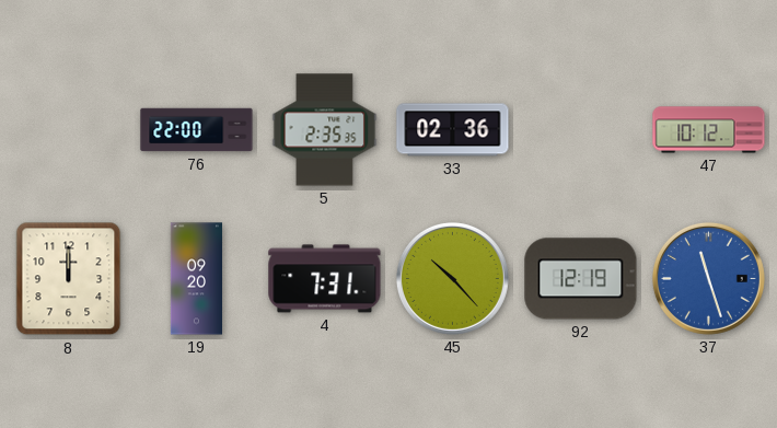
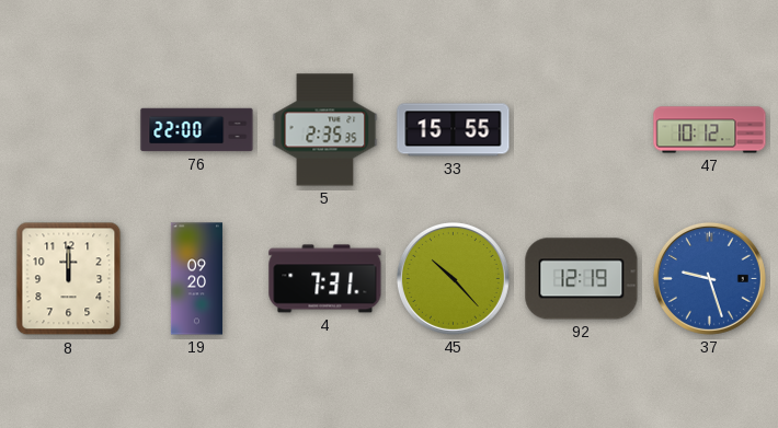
33: 02:36 -> 15:55
37: 11:27 -> 9:27
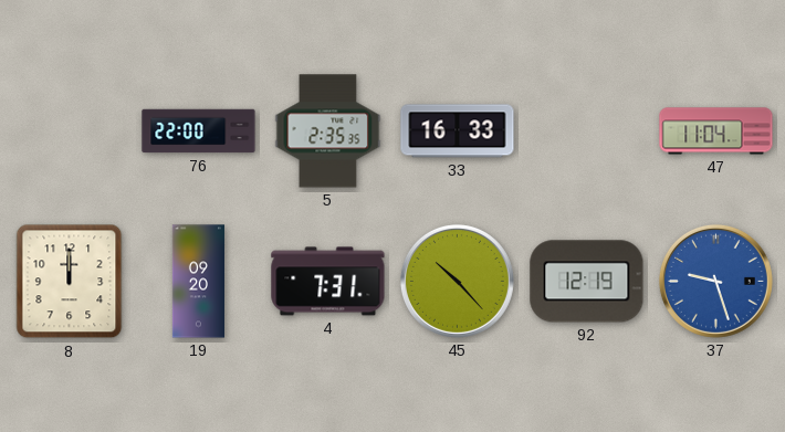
33: 15:55 -> 16:33
47: 10:12 -> 11:04
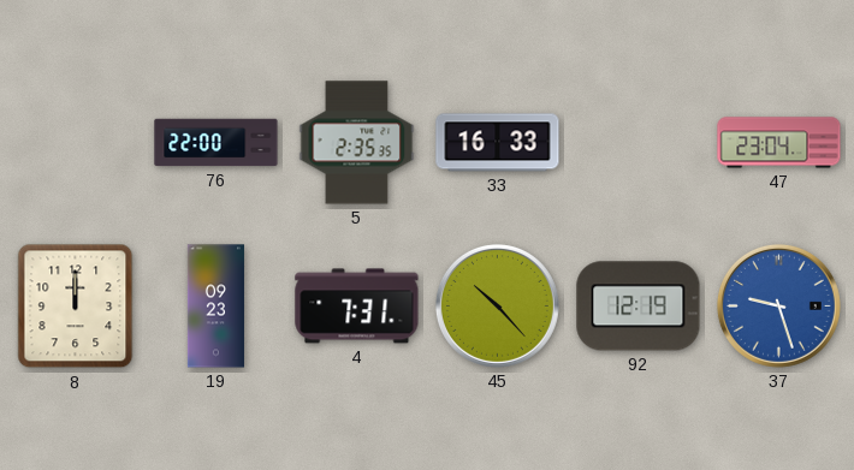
47: 11:04 -> 23:04
19: 09:20 -> 09:23
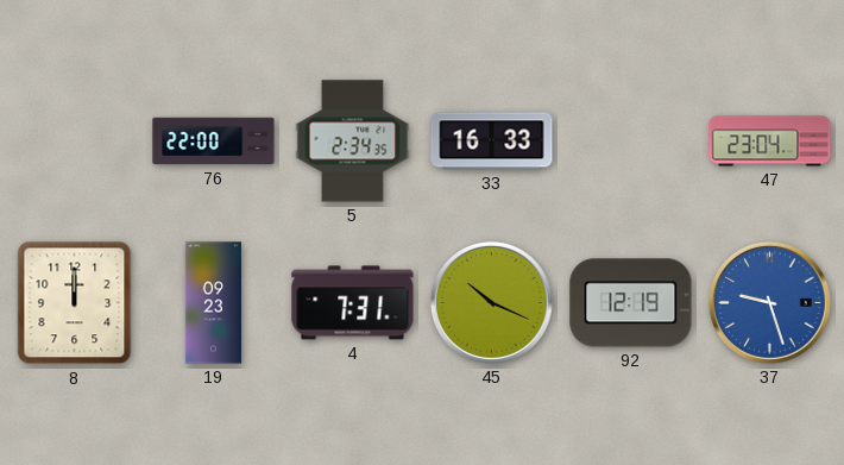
5: 2:35 -> 2:34
45: 10:23 -> 10:19
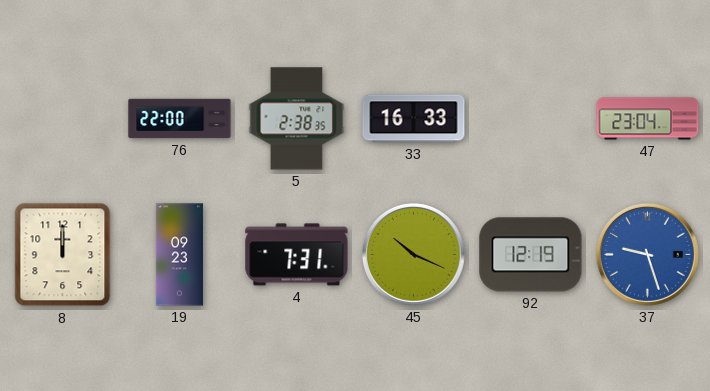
5: 2:34 -> 2:38
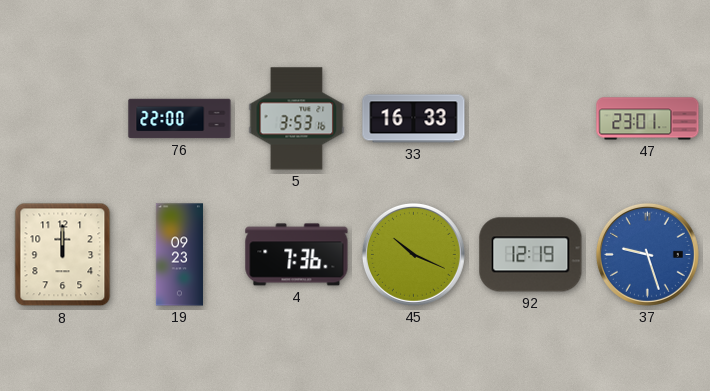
5: 2:38 -> 3:53
47: 23:04 -> 23:01
4: 7:31 -> 7:36
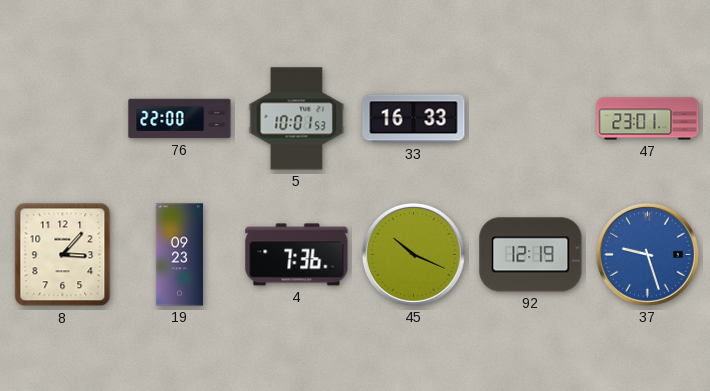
5: 3:53 -> 10:01
8: 12:00 -> 3:07
